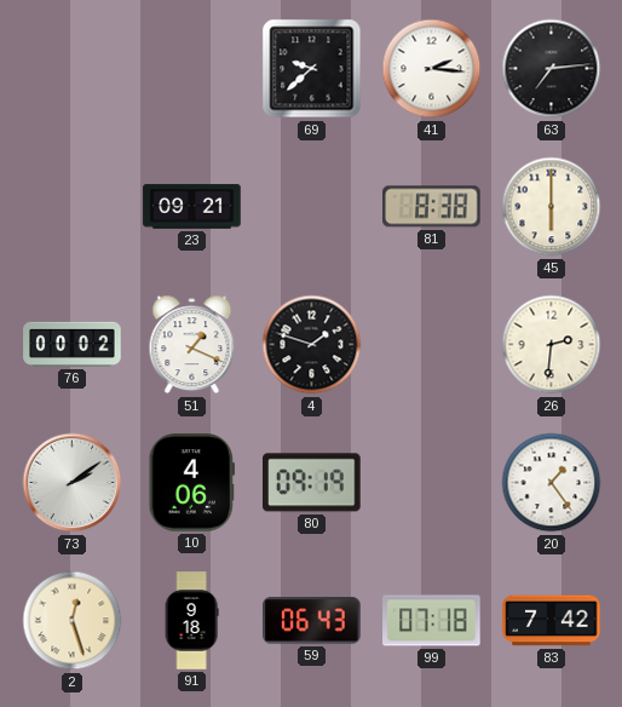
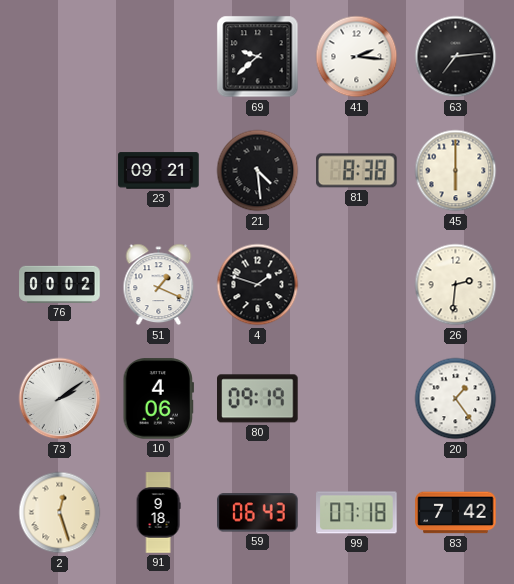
21: none -> 4:29
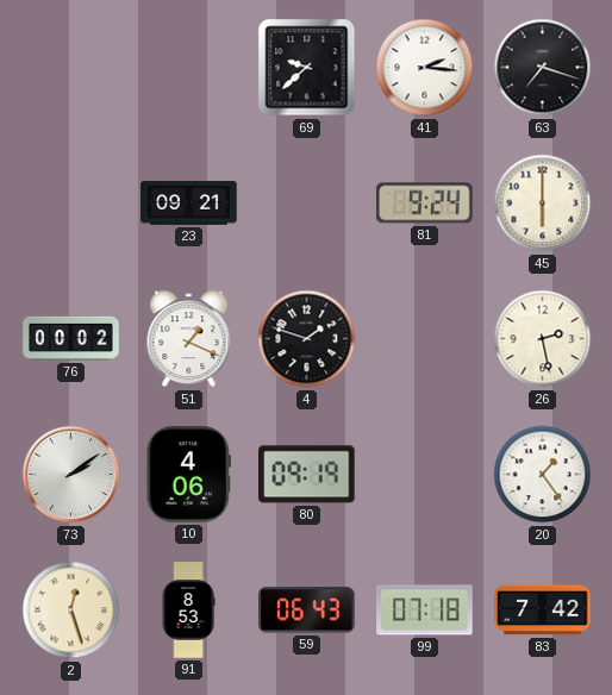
63: 7:14 -> 7:18
21: 4:29 -> none
81: 8:38 -> 9:24
26: 2:31 -> 2:28
91: 9:18 -> 8:53
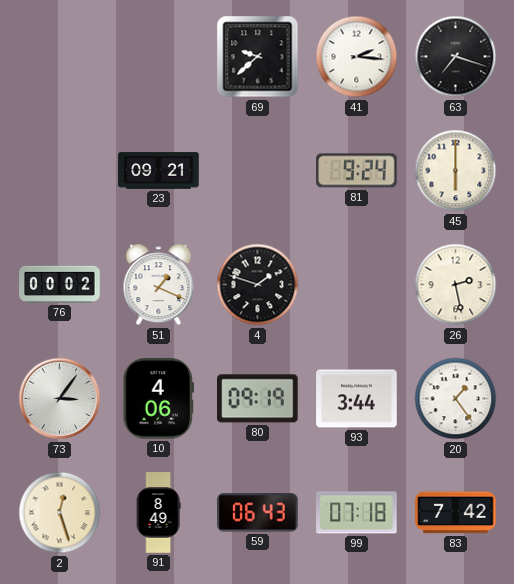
73: 2:09 -> 3:06
93: none -> 3:44
91: 8:53 -> 8:49
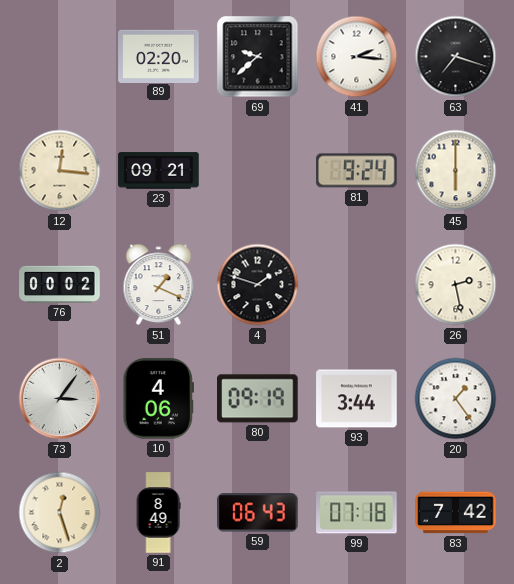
89: none -> 02:20
12: none -> 12:16
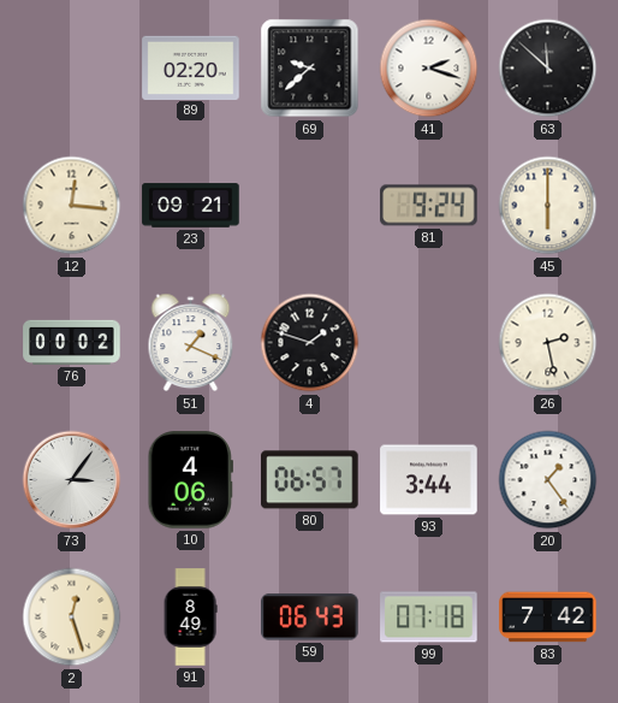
41: 2:16 -> 2:18
63: 7:18 -> 11:52
80: 09:19 -> 06:57
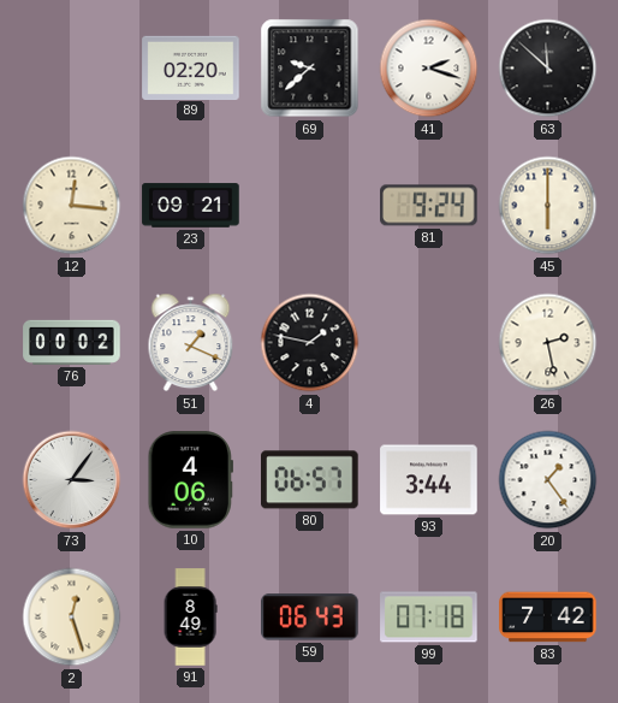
4: 1:48 -> 1:47
